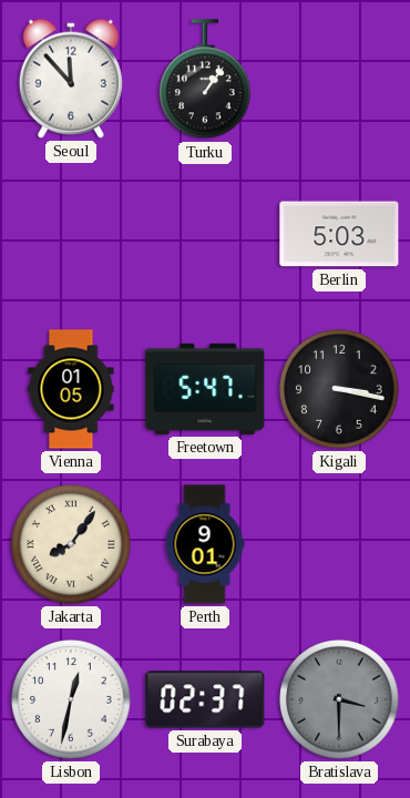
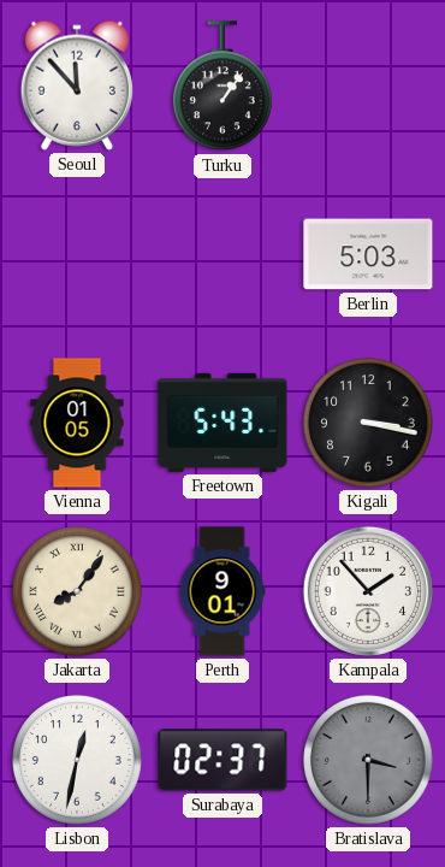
Freetown: 5:47 -> 5:43
Kampala: none -> 1:53
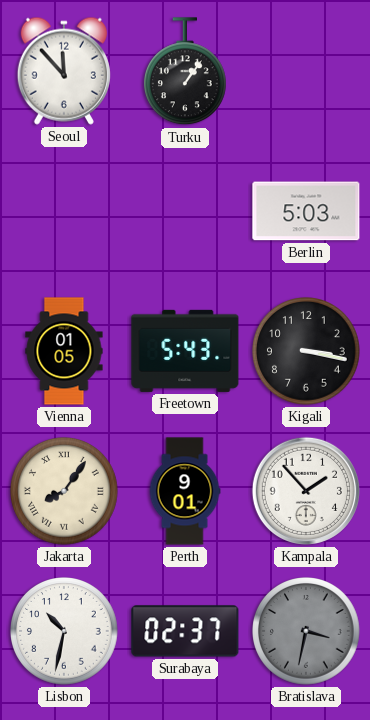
Lisbon: 12:32 -> 10:32
Bratislava: 3:30 -> 3:32
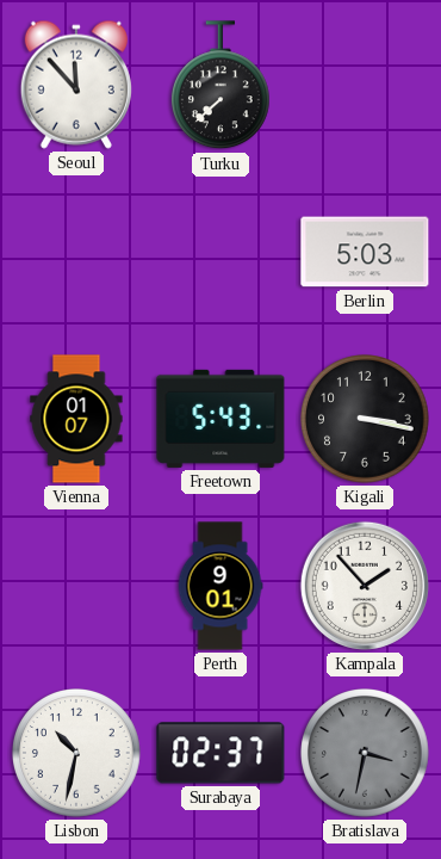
Turku: 1:06 -> 7:38
Vienna: 01:05 -> 01:07
Jakarta: 8:06 -> none
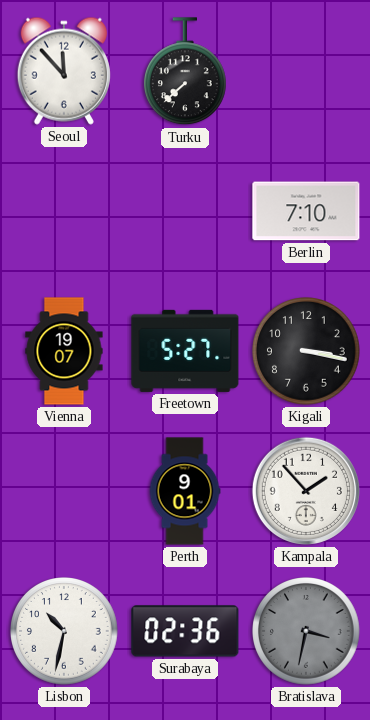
Berlin: 5:03 -> 7:10
Vienna: 01:07 -> 19:07
Freetown: 5:43 -> 5:27
Surabaya: 02:37 -> 02:36
